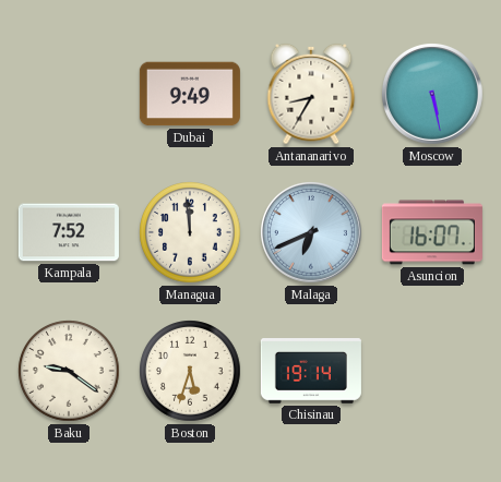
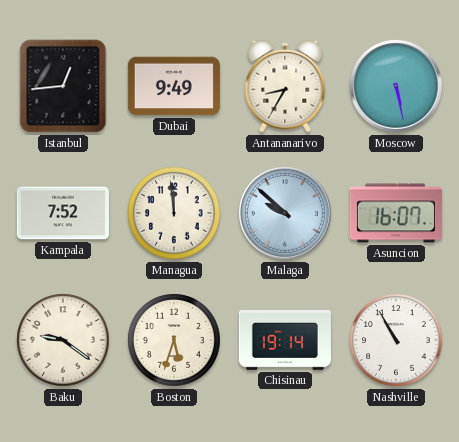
Istanbul: none -> 12:44
Malaga: 6:41 -> 9:52
Nashville: none -> 10:55
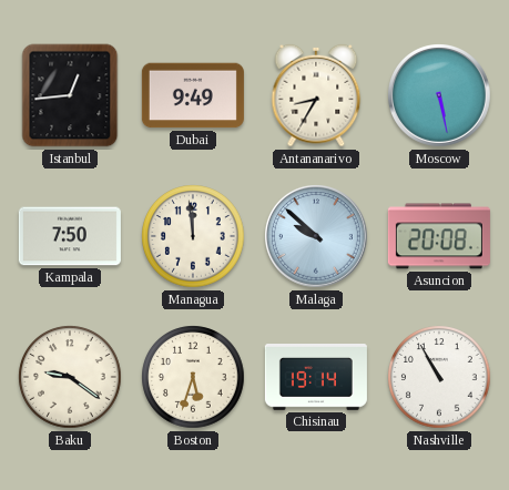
Kampala: 7:52 -> 7:50
Asuncion: 16:07 -> 20:08
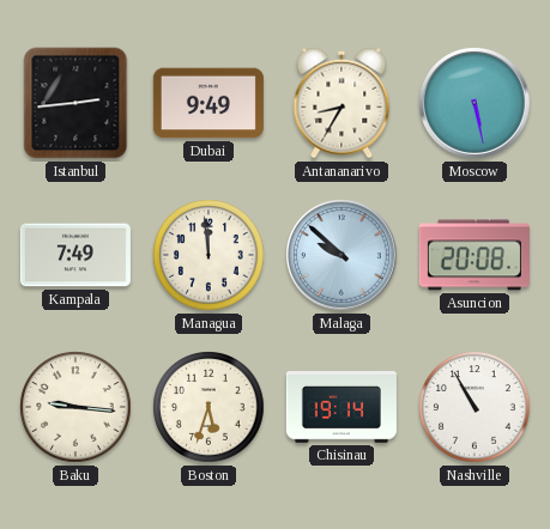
Istanbul: 12:44 -> 2:44
Kampala: 7:50 -> 7:49
Baku: 9:21 -> 9:16
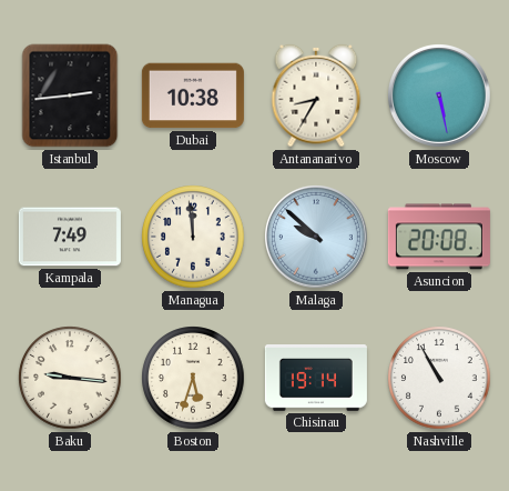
Dubai: 9:49 -> 10:38
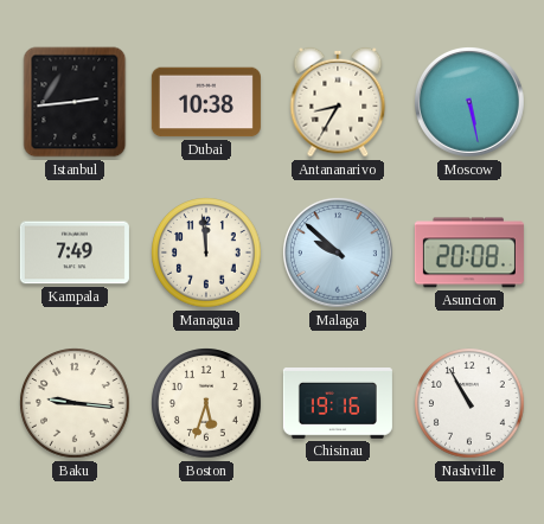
Chisinau: 19:14 -> 19:16
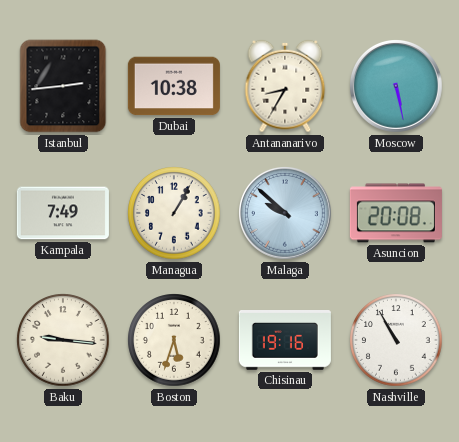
Managua: 11:59 -> 1:05
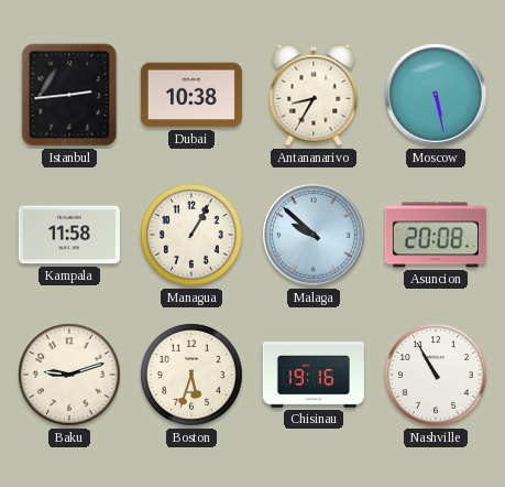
Kampala: 7:49 -> 11:58
Baku: 9:16 -> 9:12
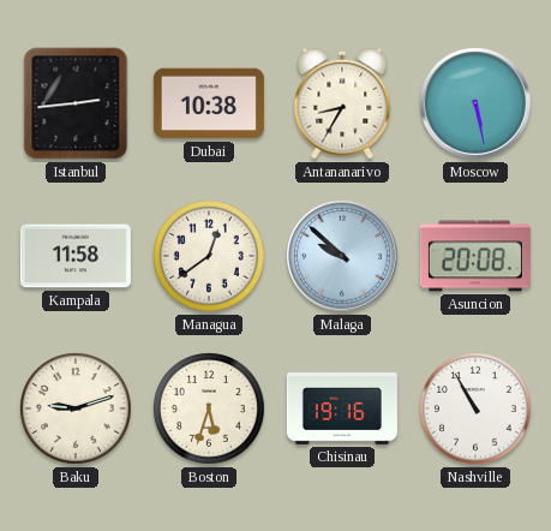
Managua: 1:05 -> 12:39
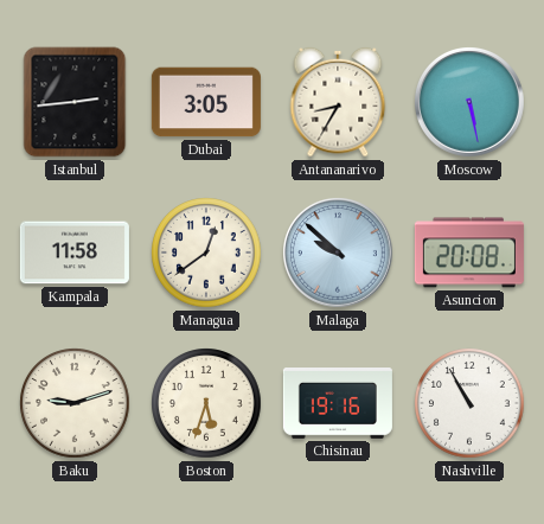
Dubai: 10:38 -> 3:05
